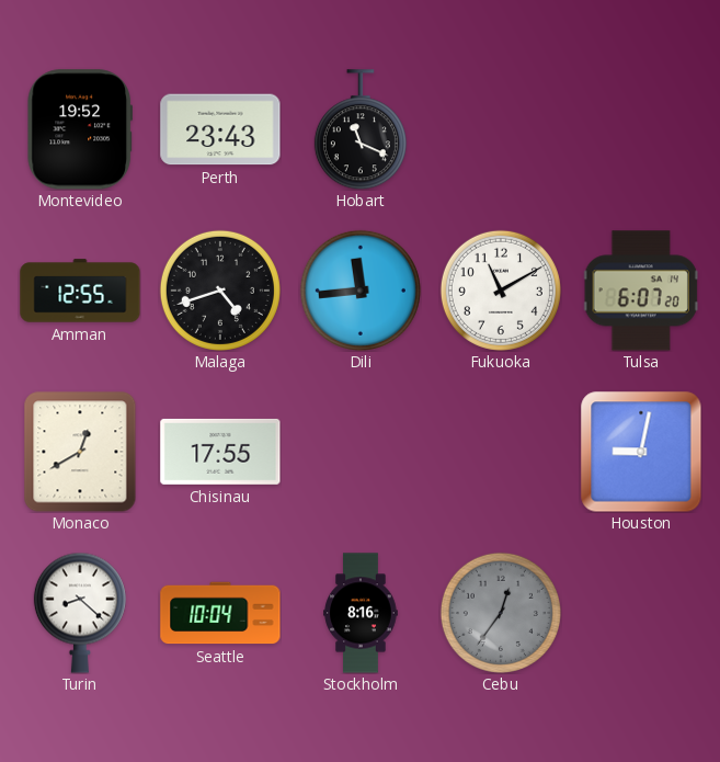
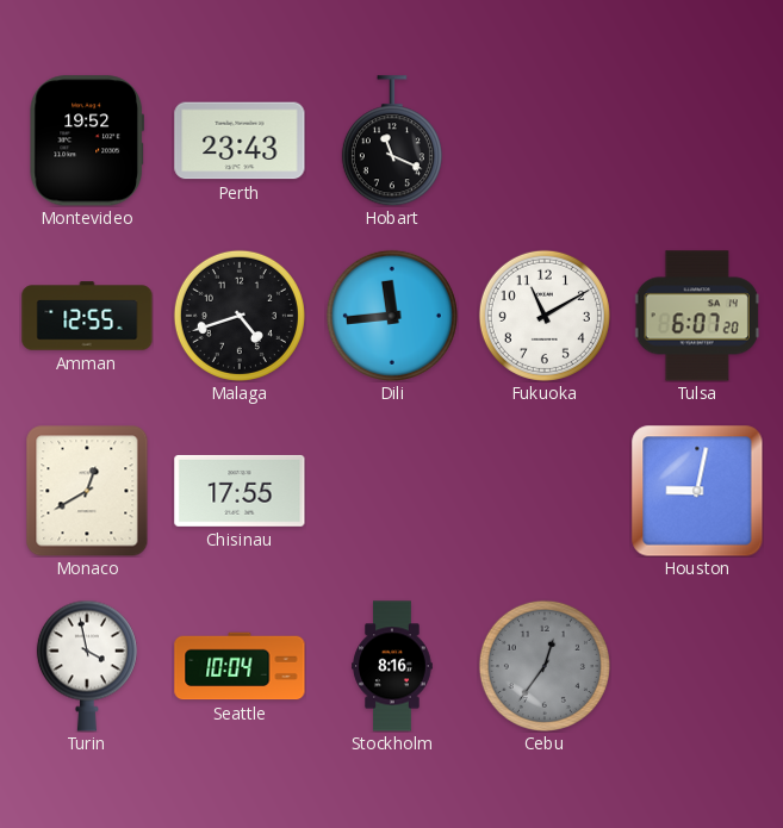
Turin: 8:22 -> 3:58
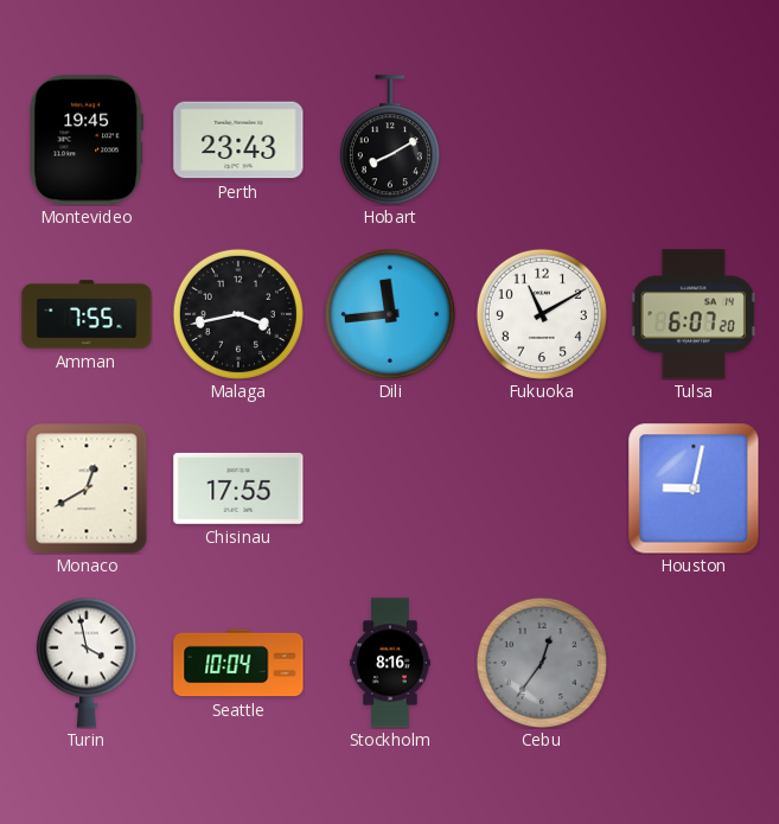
Montevideo: 19:52 -> 19:45
Hobart: 11:19 -> 8:10
Amman: 12:55 -> 7:55
Malaga: 4:42 -> 3:43
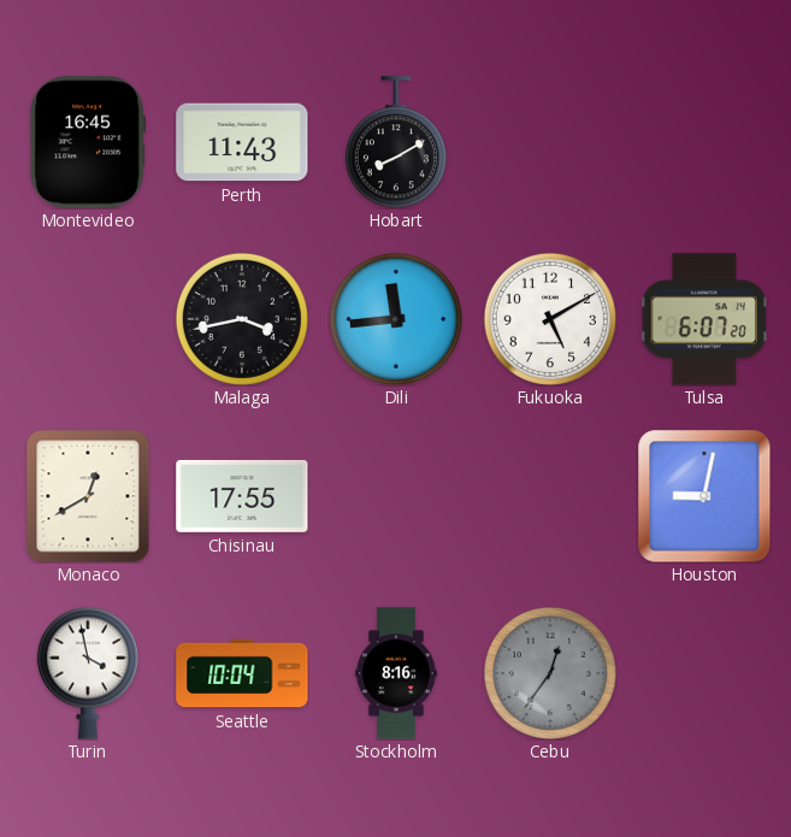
Montevideo: 19:45 -> 16:45
Perth: 23:43 -> 11:43
Amman: 7:55 -> none
Fukuoka: 11:10 -> 5:10
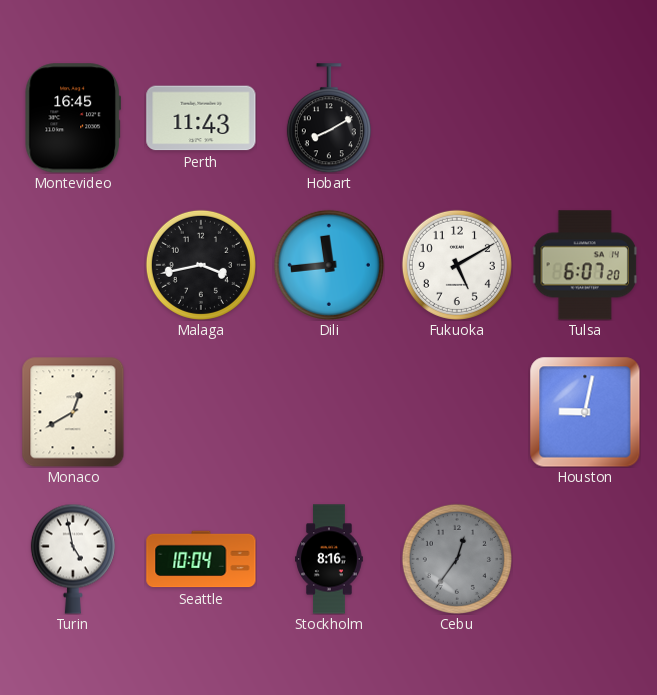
Chisinau: 17:55 -> none
Turin: 3:58 -> 4:58
